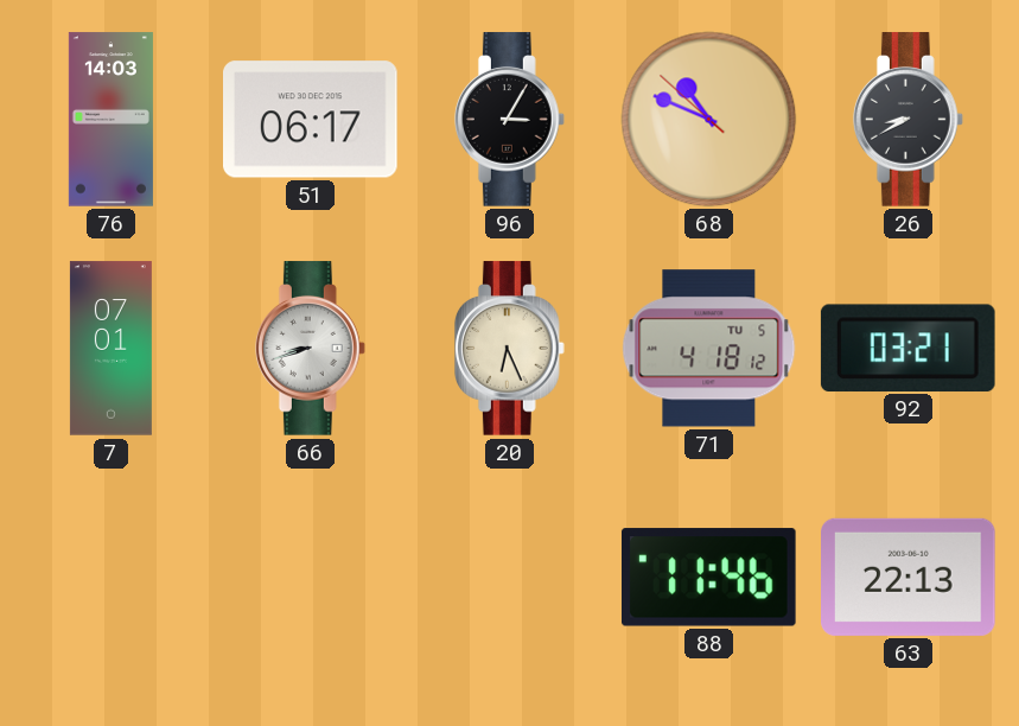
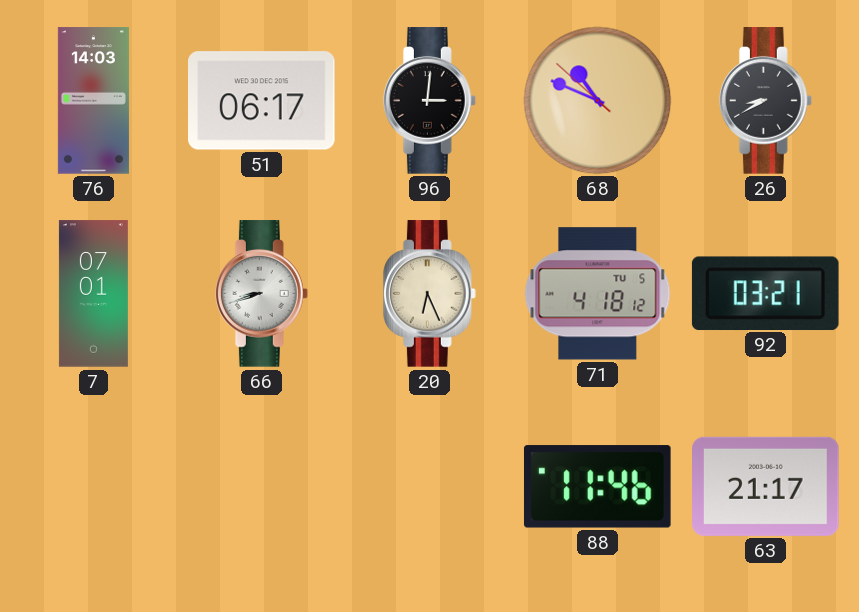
96: 3:05 -> 3:01
63: 22:13 -> 21:17
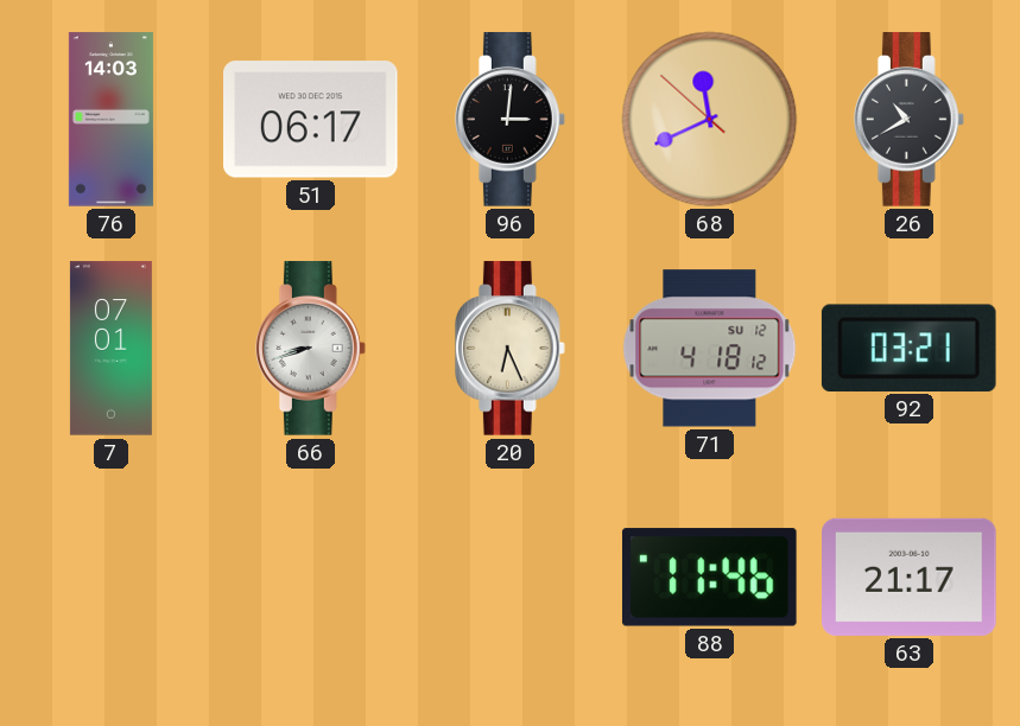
68: 10:48 -> 11:40
26: 8:40 -> 10:40
71 date: TU 5 -> SU 12
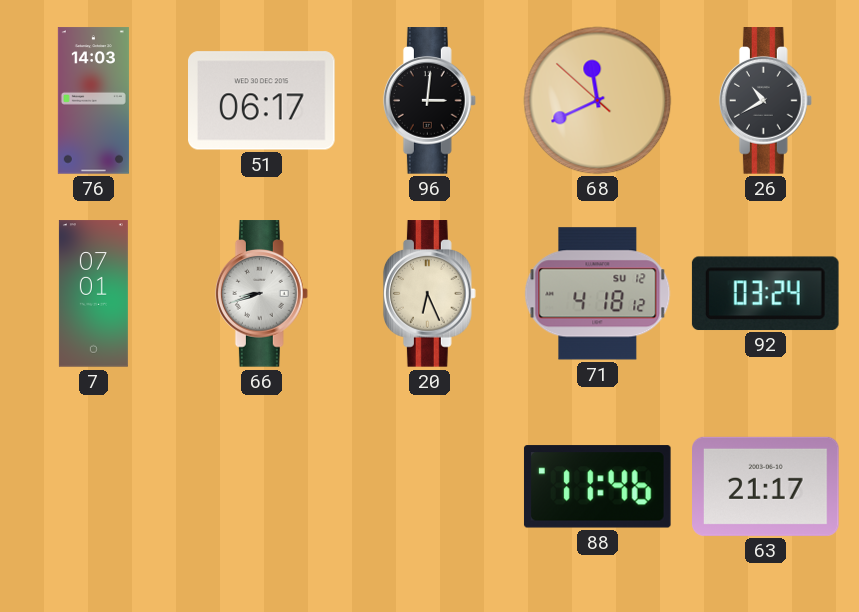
92: 03:21 -> 03:24
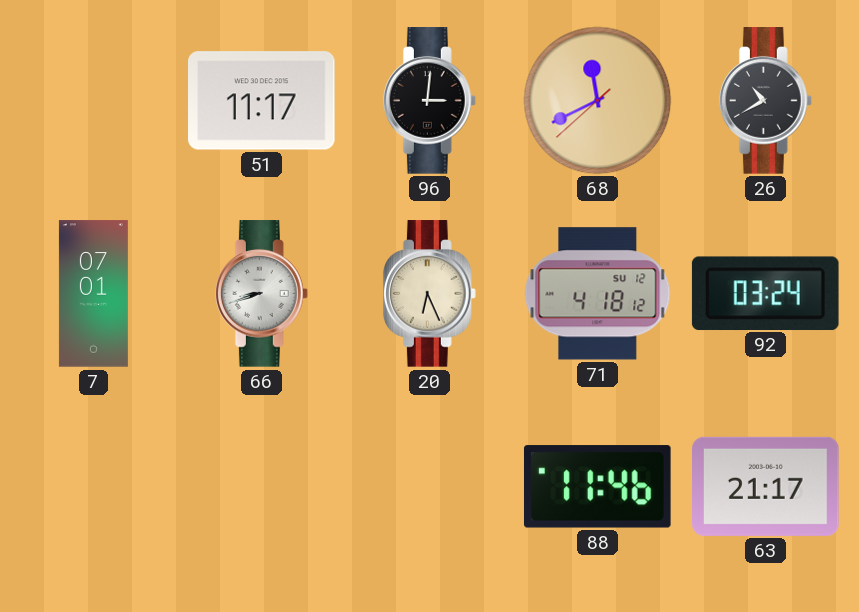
76: 14:03 -> none
51: 06:17 -> 11:17
68: 11:40:52 -> 11:40:38
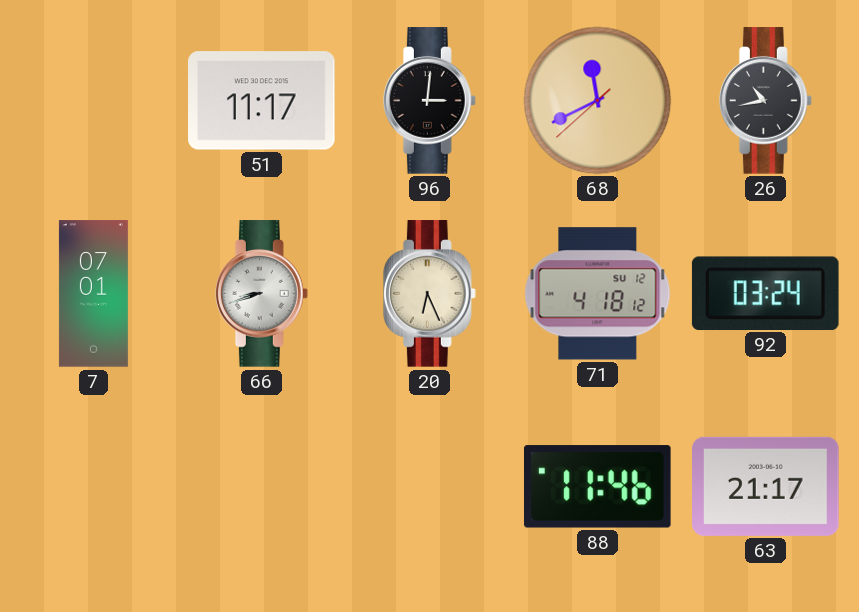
26: 10:40 -> 10:43
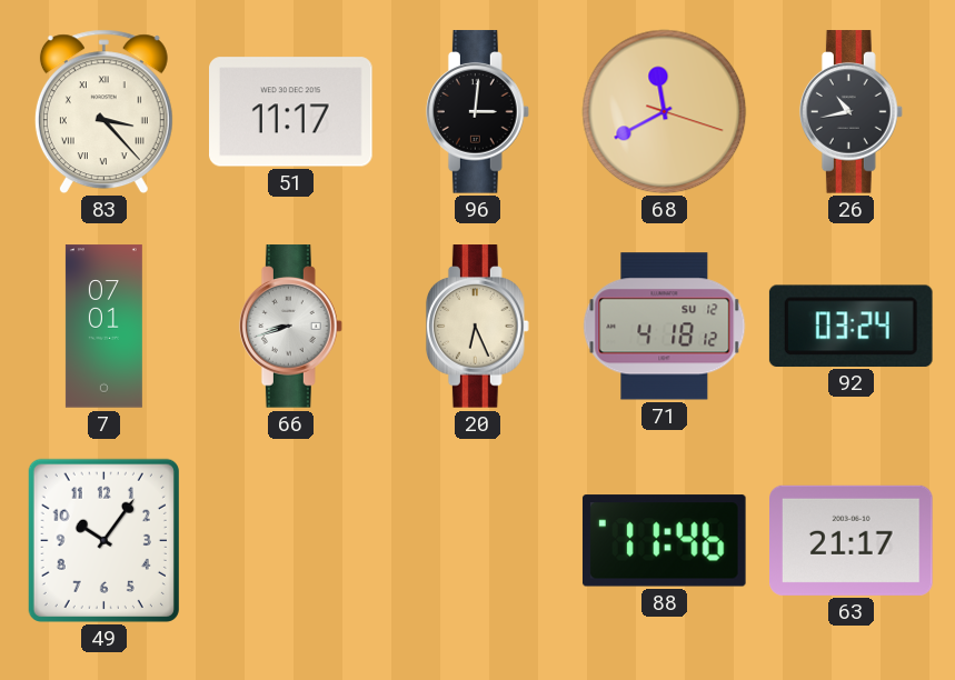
83: none -> 3:23
68: 11:40:38 -> 11:40:18
49: none -> 10:06
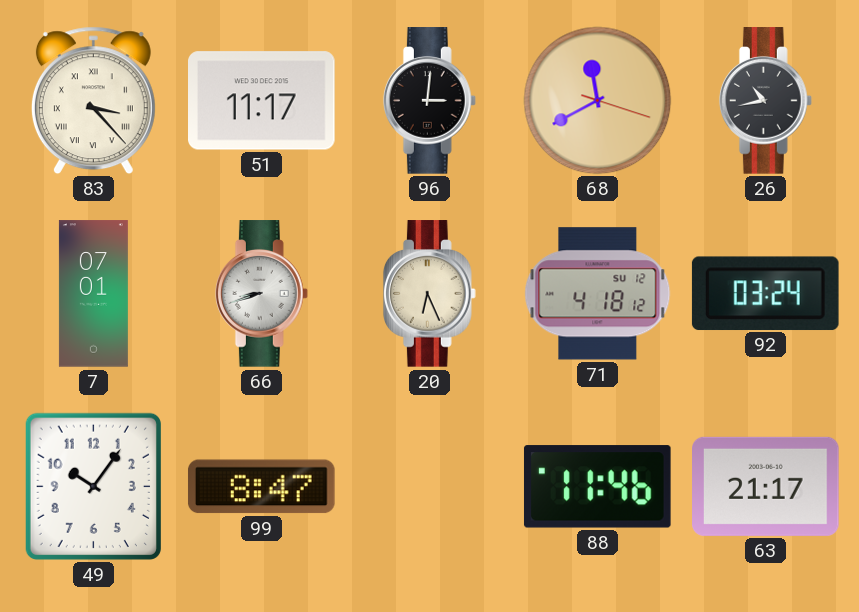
99: none -> 8:47
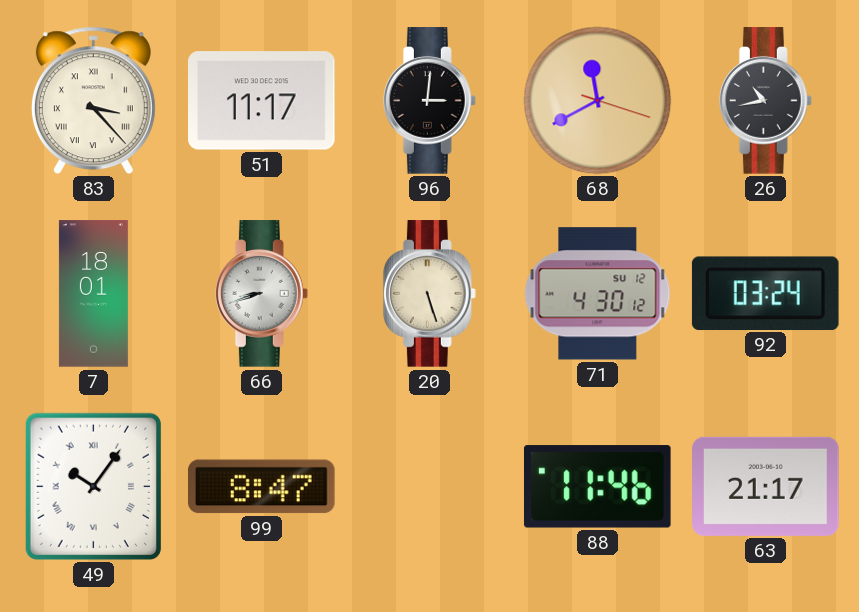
7: 07:01 -> 18:01
20: 6:26 -> 5:27
71: 4:18 -> 4:30
49 numerals: Arabic -> Roman
